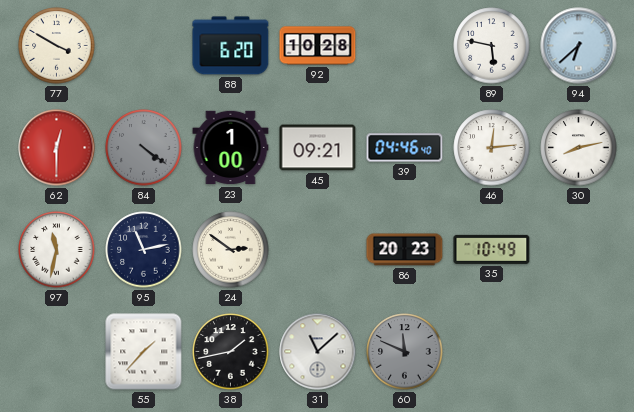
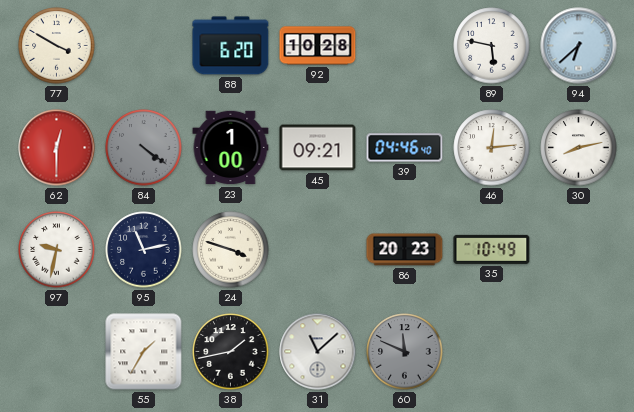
97: 11:32 -> 9:32
24: 2:51 -> 3:48
55: 1:37 -> 1:35
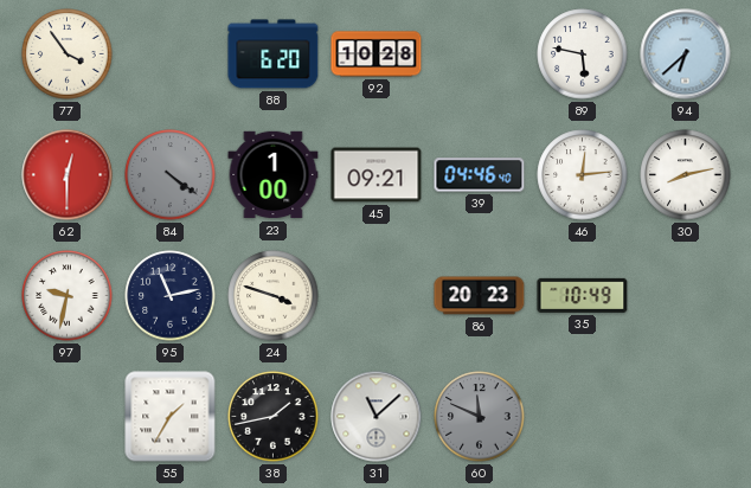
77: 3:50 -> 3:54
